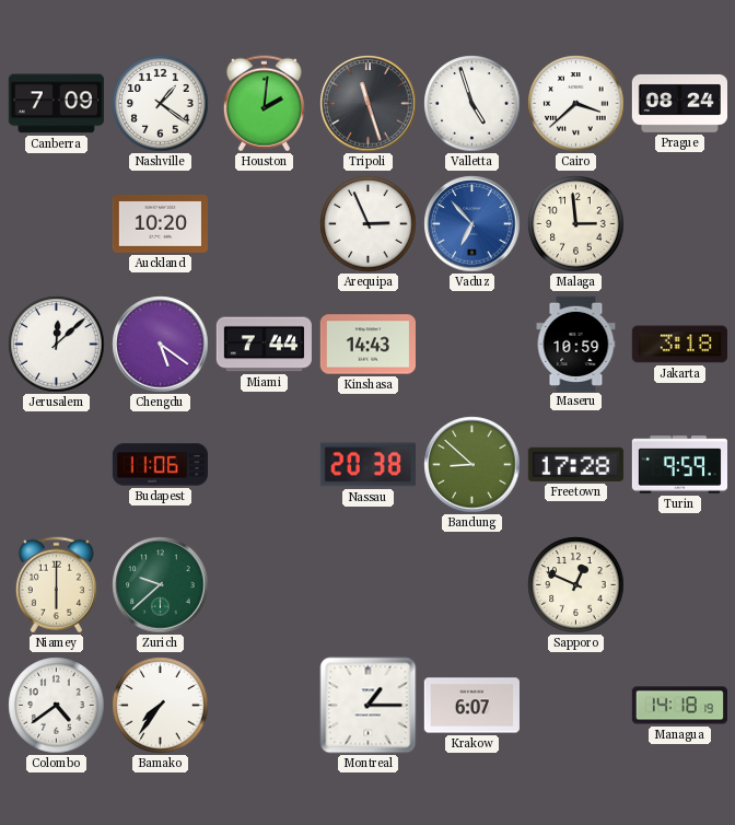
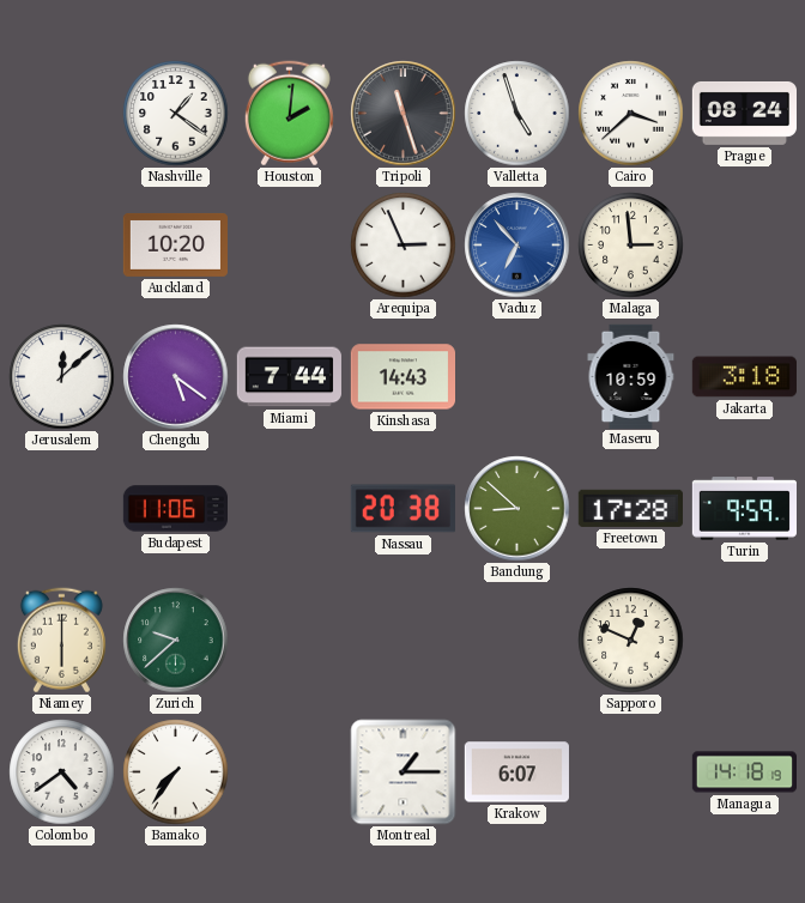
Canberra: 7:09 -> none
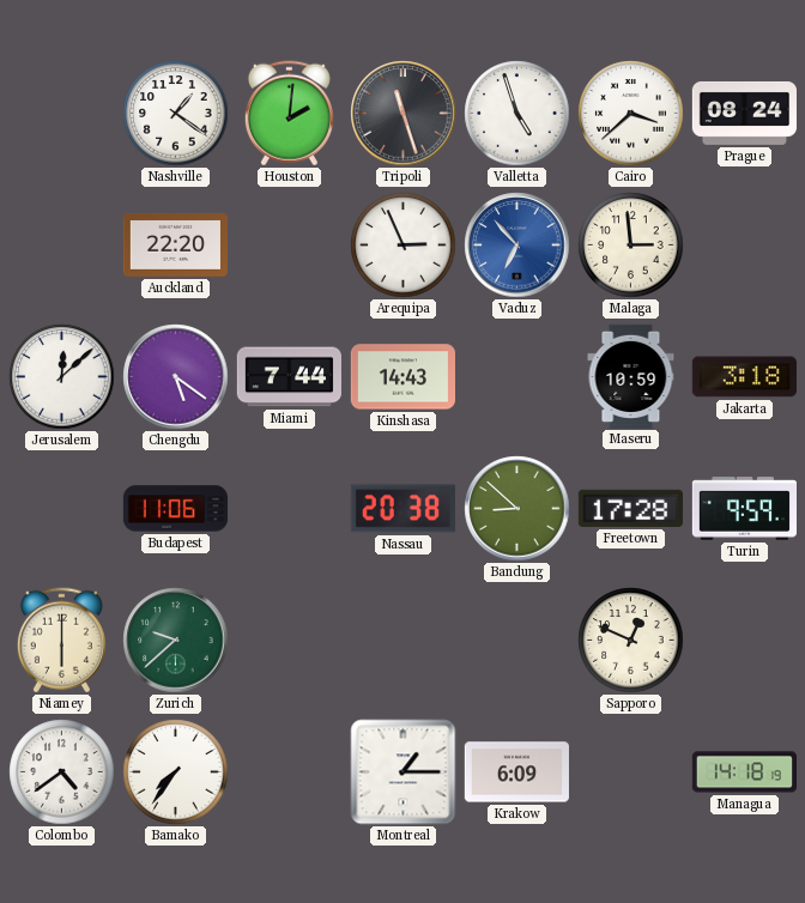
Auckland: 10:20 -> 22:20
Krakow: 6:07 -> 6:09
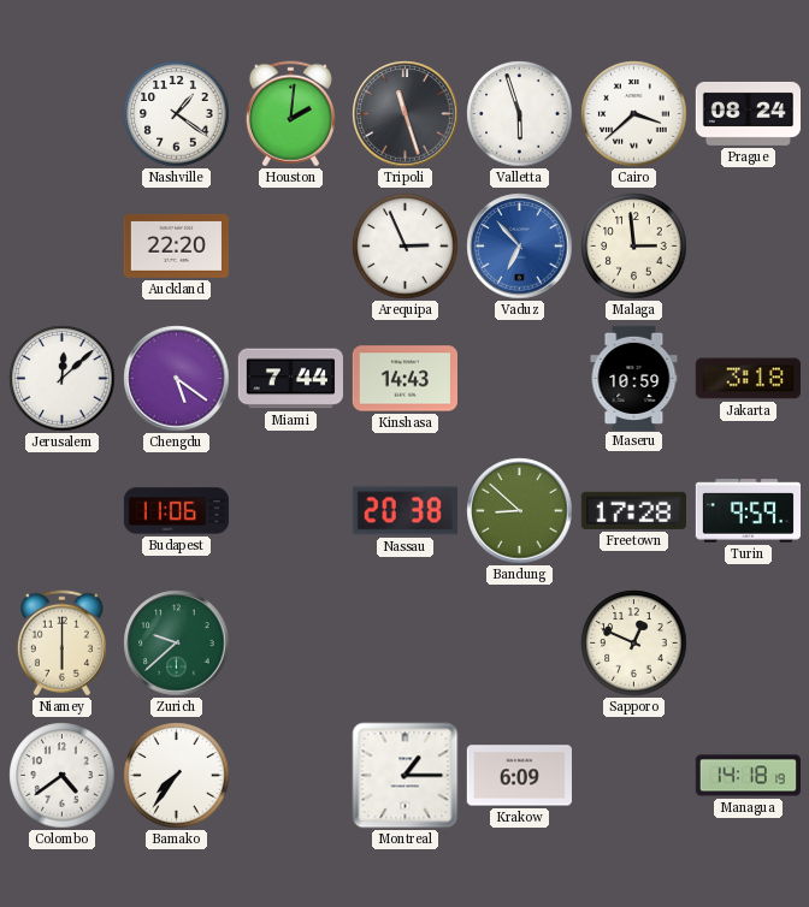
Valletta: 4:57 -> 5:57
